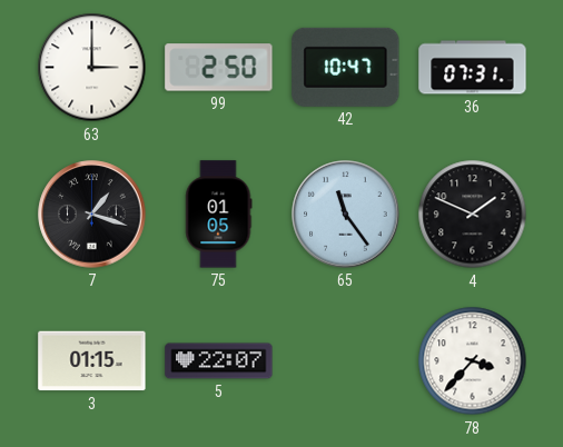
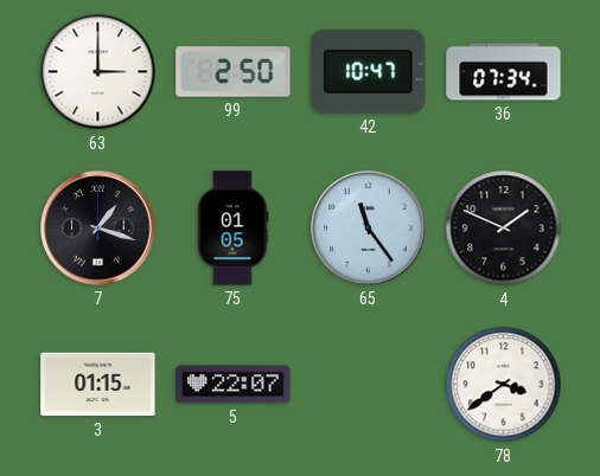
36: 07:31 -> 07:34
78: 3:37 -> 3:39
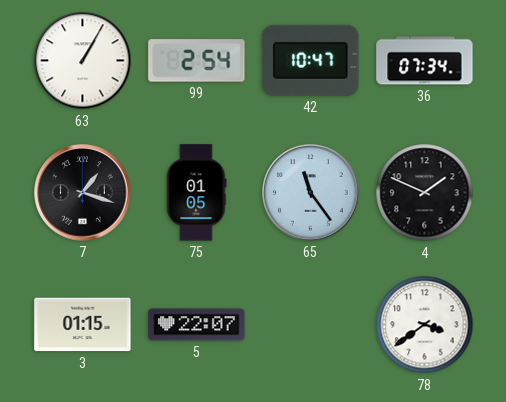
63: 3:00 -> 1:05
99: 2:50 -> 2:54
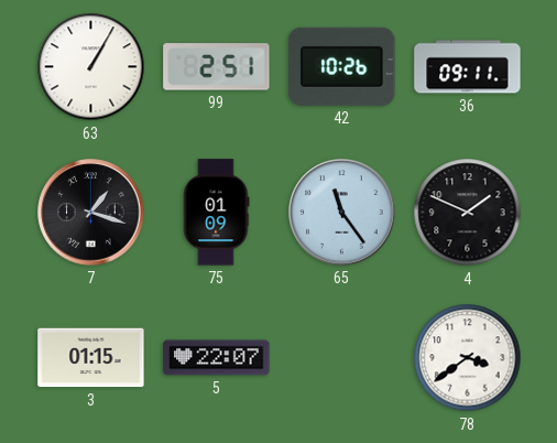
99: 2:54 -> 2:51
42: 10:47 -> 10:26
36: 07:34 -> 09:11
75: 01:05 -> 01:09
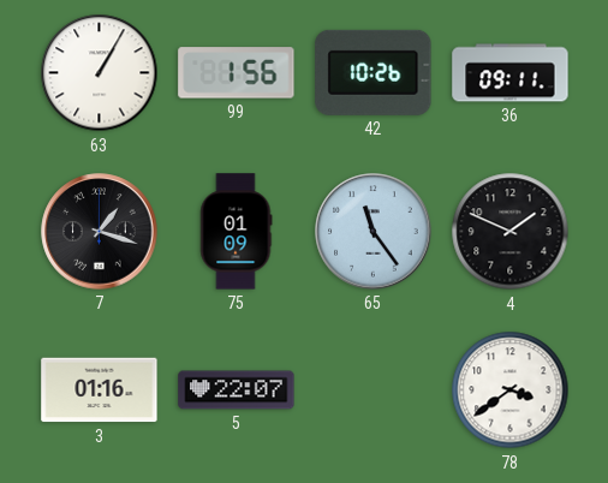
99: 2:51 -> 1:56
3: 01:15 -> 01:16
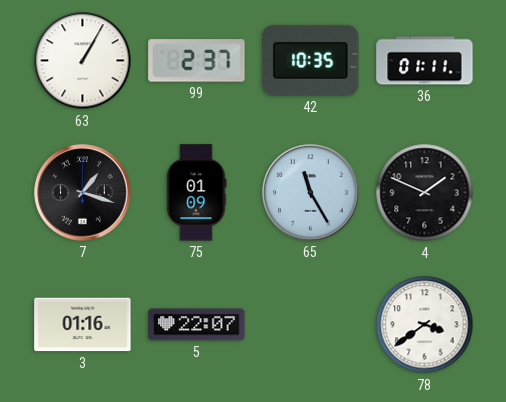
99: 1:56 -> 2:37
42: 10:26 -> 10:35
36: 09:11 -> 01:11
65: 11:24 -> 11:25
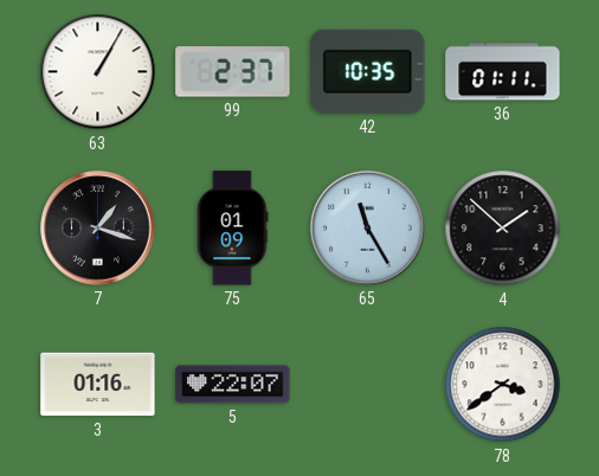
4: 1:49 -> 1:52
